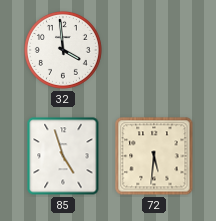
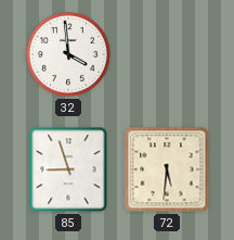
85: 4:57 -> 8:57
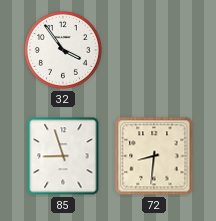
32: 3:59 -> 3:54
72: 5:31 -> 8:31
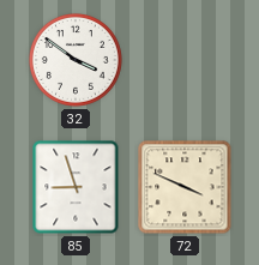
32: 3:54 -> 3:51
72: 8:31 -> 3:49
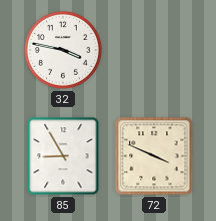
32: 3:51 -> 3:47
85: 8:57 -> 8:55
